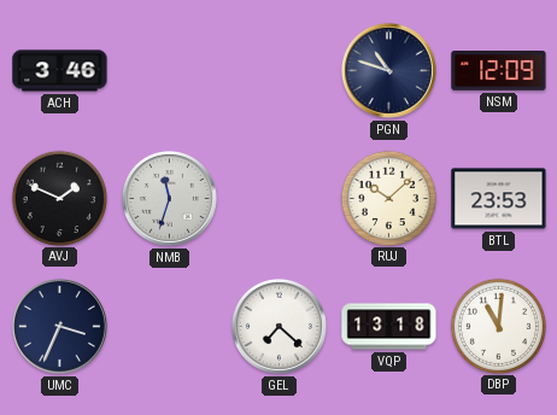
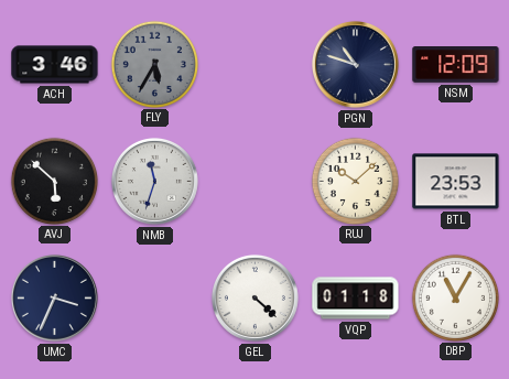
FLY: none -> 5:35
AVJ: 1:49 -> 5:52
GEL: 7:22 -> 4:22
VQP: 13:18 -> 01:18
DBP: 11:01 -> 11:05
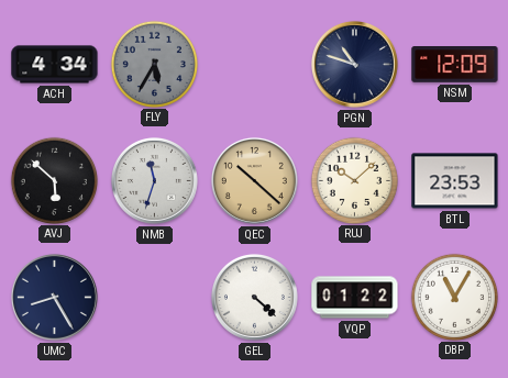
ACH: 3:46 -> 4:34
QEC: none -> 10:22
UMC: 3:34 -> 8:25
VQP: 01:18 -> 01:22
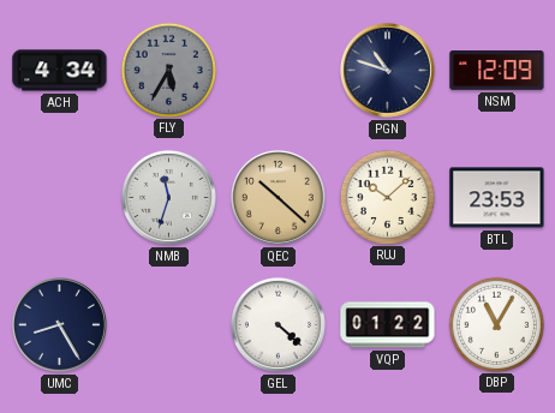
AVJ: 5:52 -> none
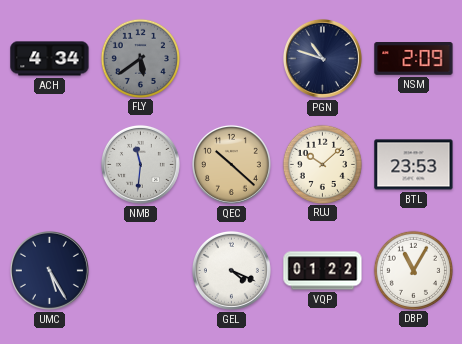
FLY: 5:35 -> 5:39
NSM: 12:09 -> 2:09
NMB: 11:33 -> 11:31
UMC: 8:25 -> 5:25
GEL: 4:22 -> 4:19
